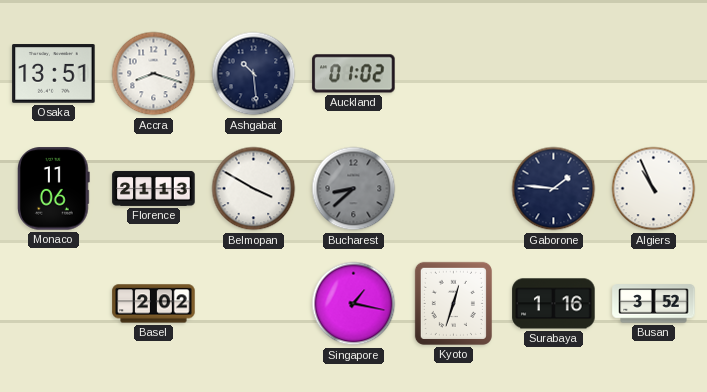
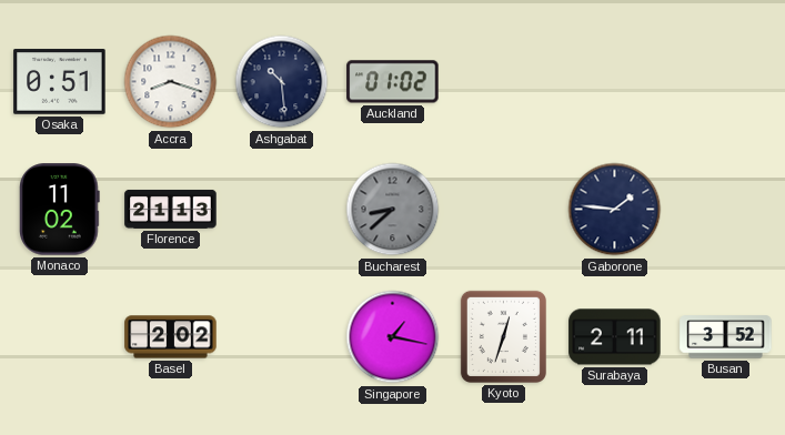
Osaka: 13:51 -> 0:51
Monaco: 11:06 -> 11:02
Belmopan: 3:50 -> none
Algiers: 10:56 -> none
Surabaya: 1:16 -> 2:11
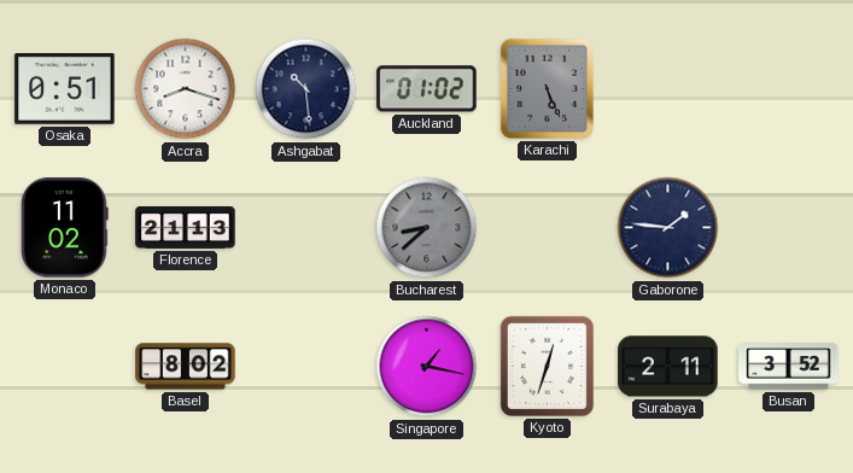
Karachi: none -> 5:26
Basel: 2:02 -> 8:02
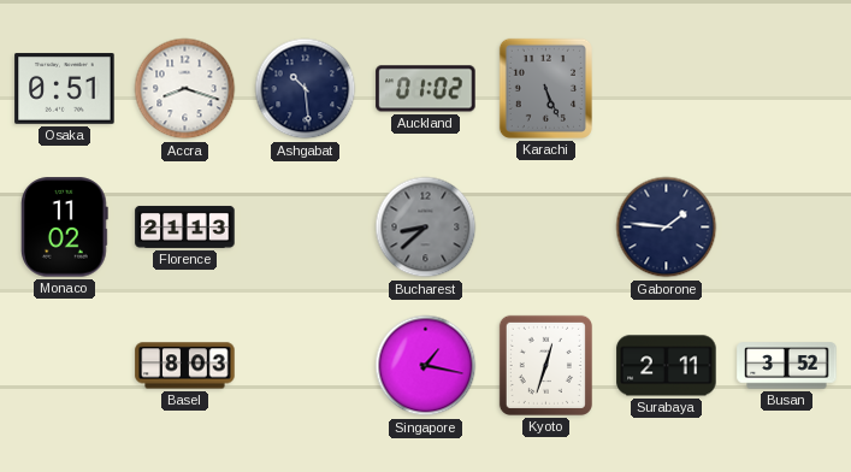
Basel: 8:02 -> 8:03
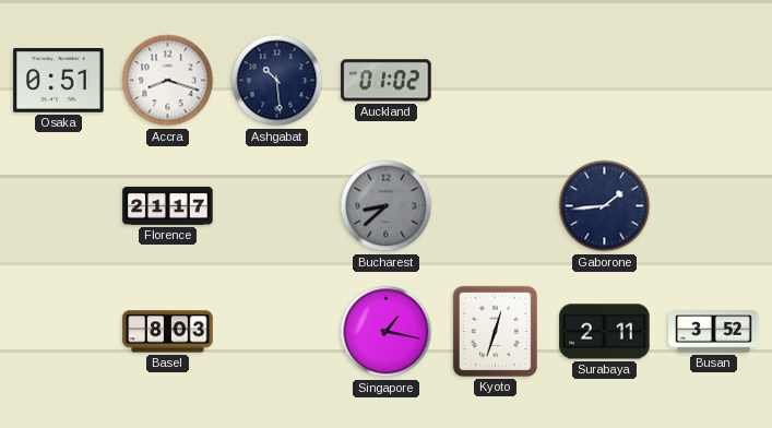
Karachi: 5:26 -> none
Monaco: 11:02 -> none
Florence: 21:13 -> 21:17
Gaborone: 1:46 -> 1:44
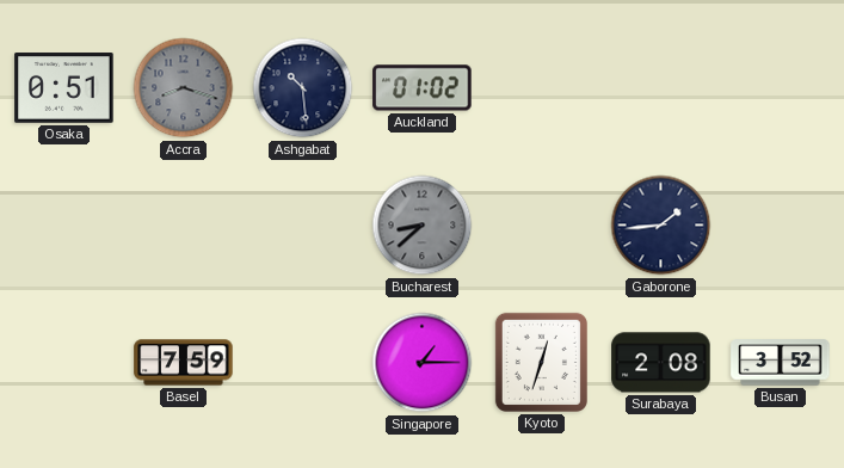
Accra dial: white -> grey
Florence: 21:17 -> none
Basel: 8:03 -> 7:59
Singapore: 1:17 -> 1:15
Surabaya: 2:11 -> 2:08
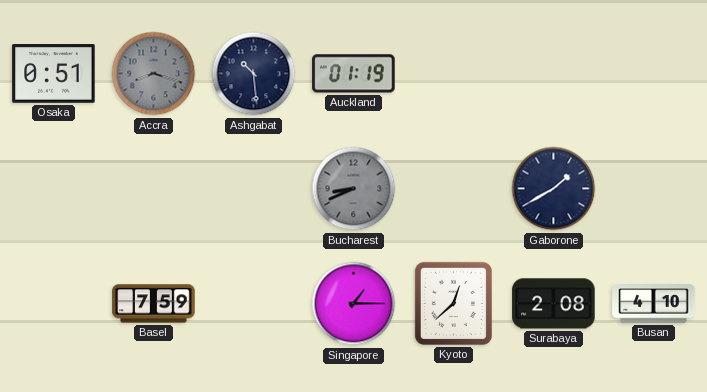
Auckland: 01:02 -> 01:19
Bucharest: 8:38 -> 8:41
Gaborone: 1:44 -> 1:40
Kyoto: 12:33 -> 12:38
Busan: 3:52 -> 4:10
